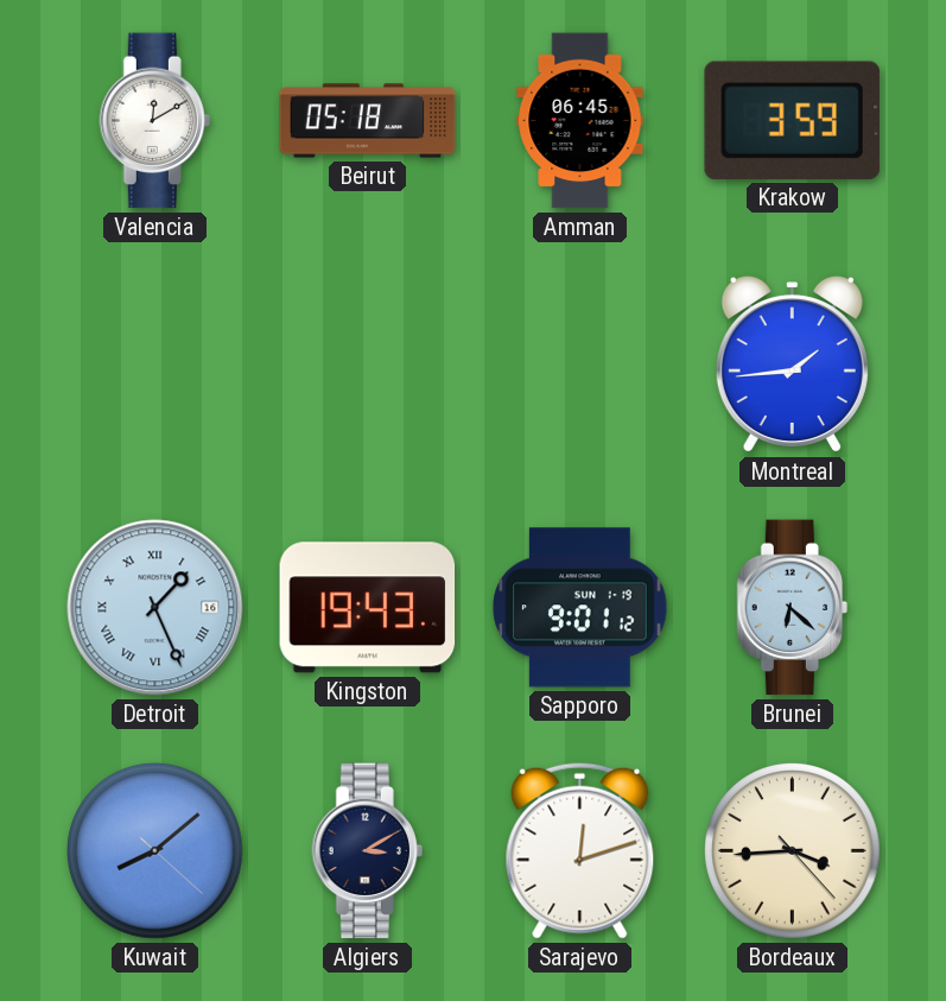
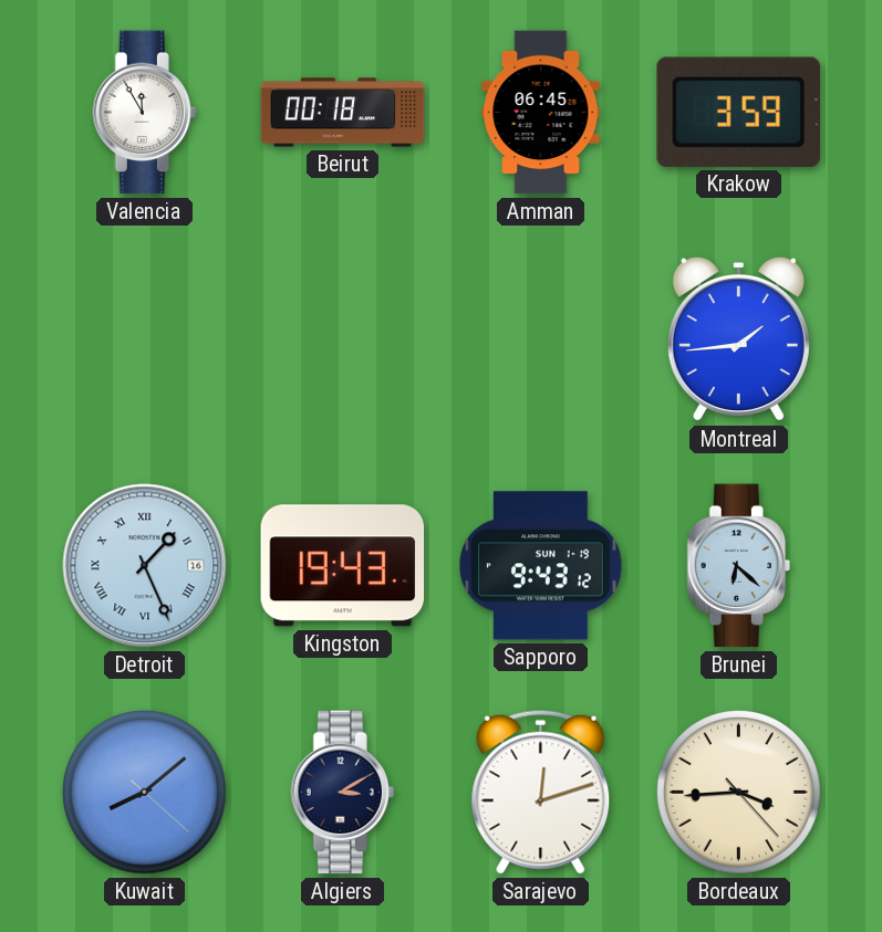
Valencia: 12:10 -> 11:55
Beirut: 05:18 -> 00:18
Sapporo: 9:01 -> 9:43
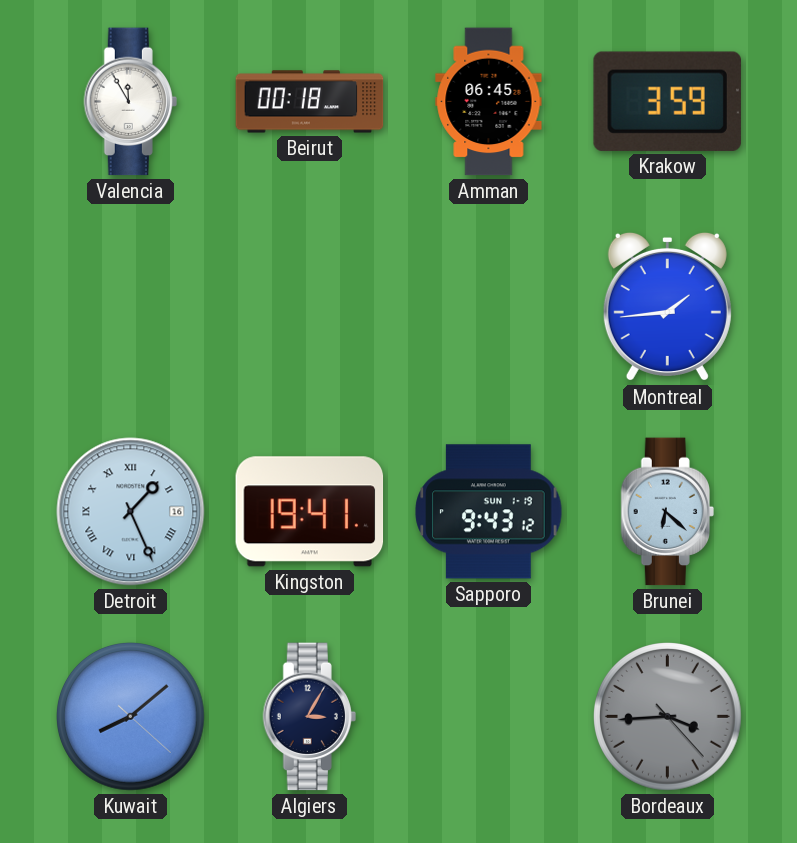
Kingston: 19:43 -> 19:41
Algiers: 3:10 -> 3:05
Sarajevo: 12:12 -> none
Bordeaux dial: cream -> grey
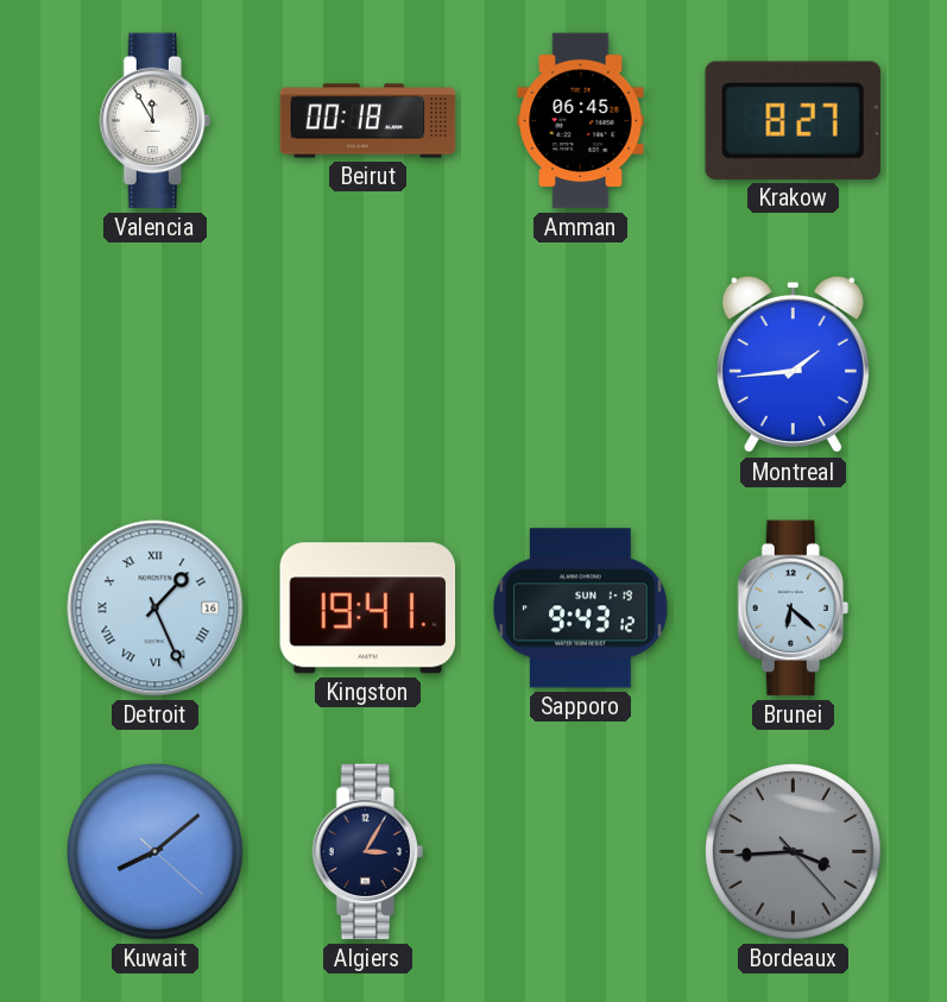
Krakow: 3:59 -> 8:27
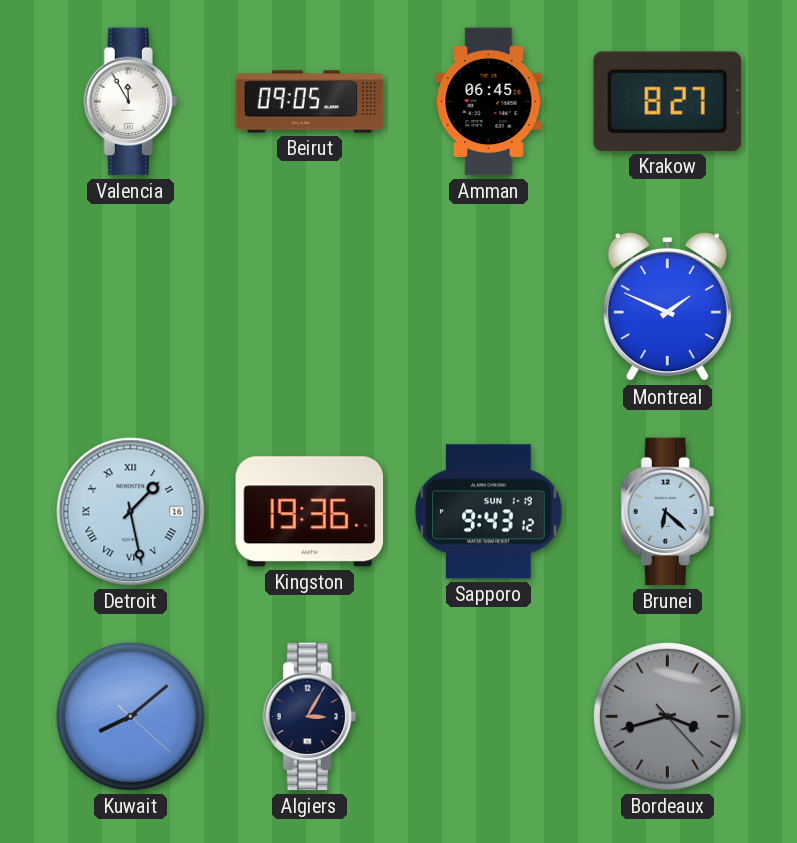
Beirut: 00:18 -> 09:05
Montreal: 1:44 -> 1:49
Detroit: 1:26 -> 1:28
Kingston: 19:41 -> 19:36
Bordeaux: 3:44 -> 3:42
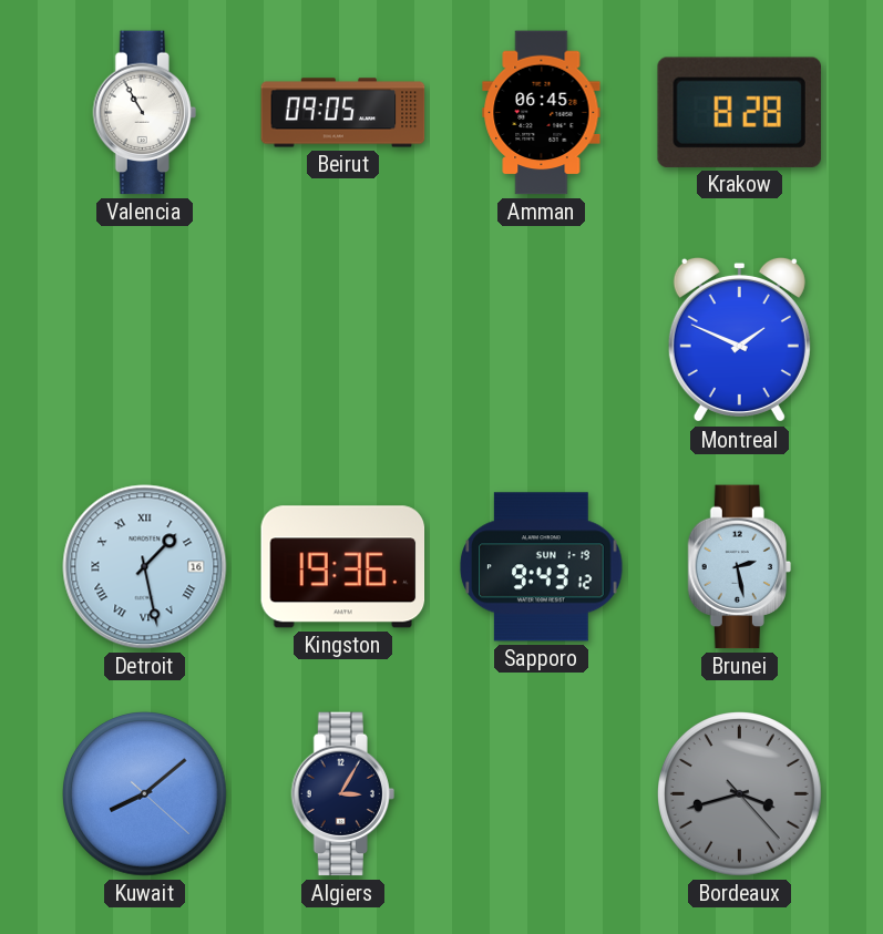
Valencia: 11:55 -> 10:55
Krakow: 8:27 -> 8:28
Brunei: 6:22 -> 2:28
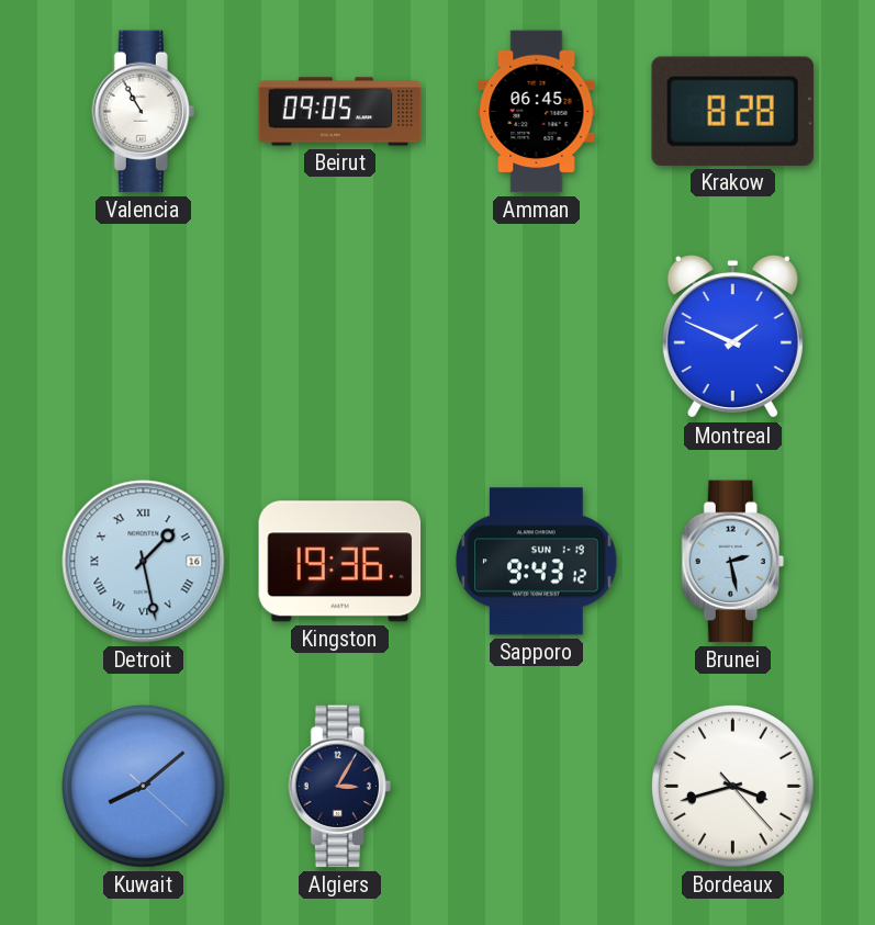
Bordeaux dial: grey -> white
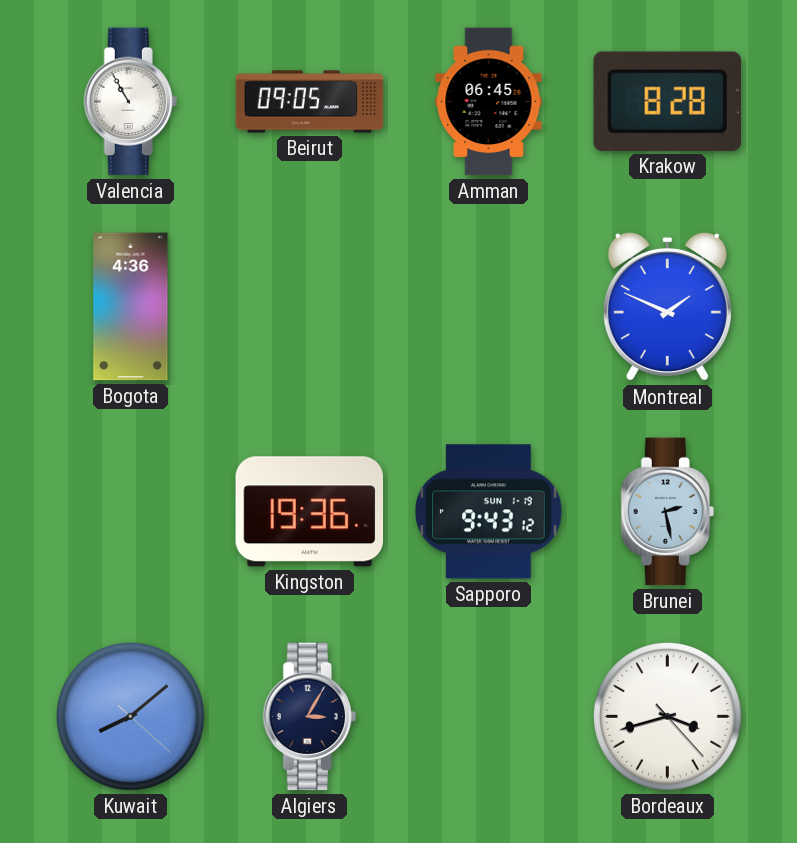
Bogota: none -> 4:36
Detroit: 1:28 -> none
